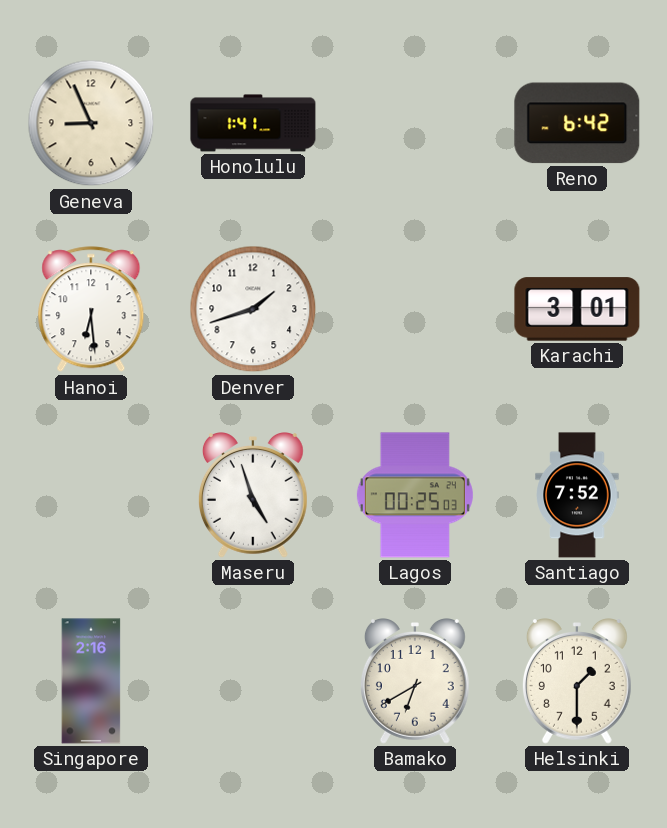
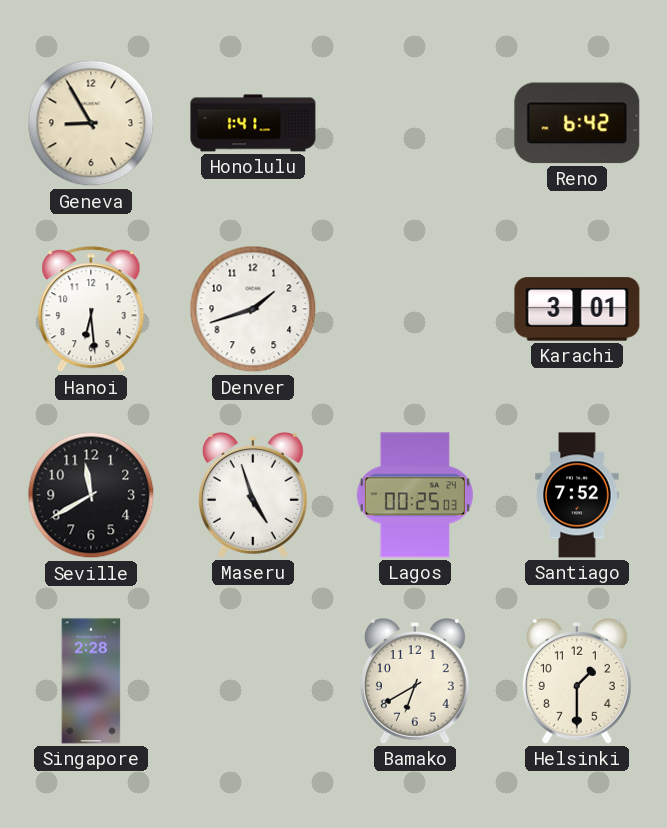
Geneva: 8:56 -> 8:55
Seville: none -> 11:40
Singapore: 2:16 -> 2:28
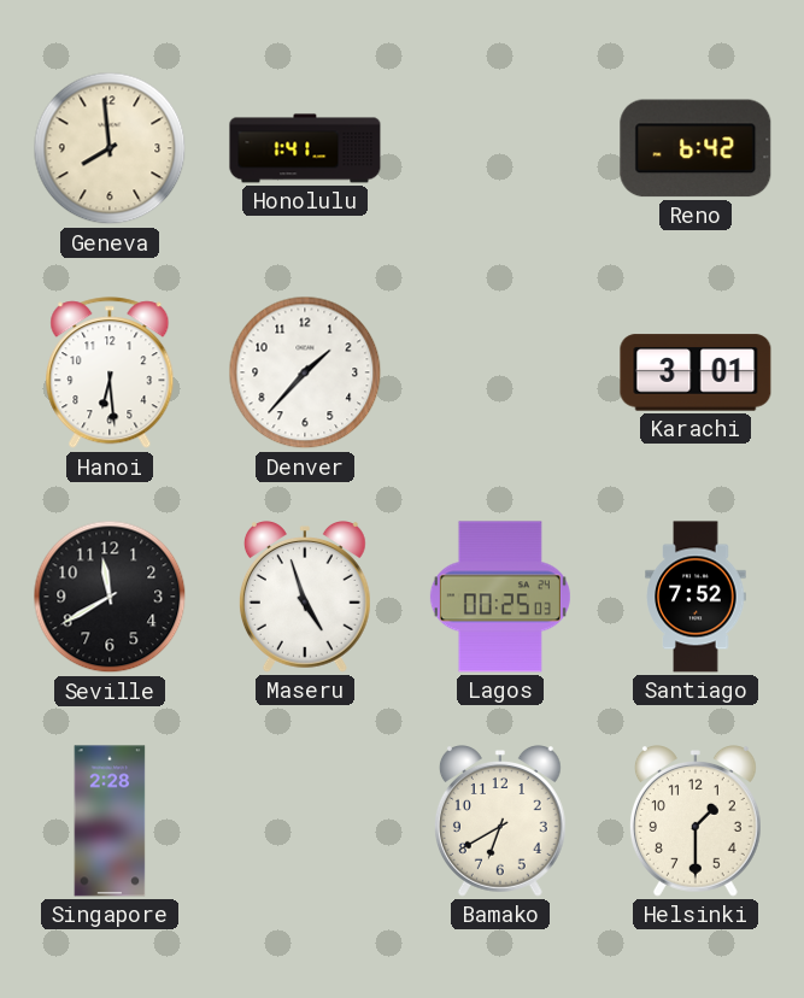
Geneva: 8:55 -> 7:59
Denver: 1:42 -> 1:37
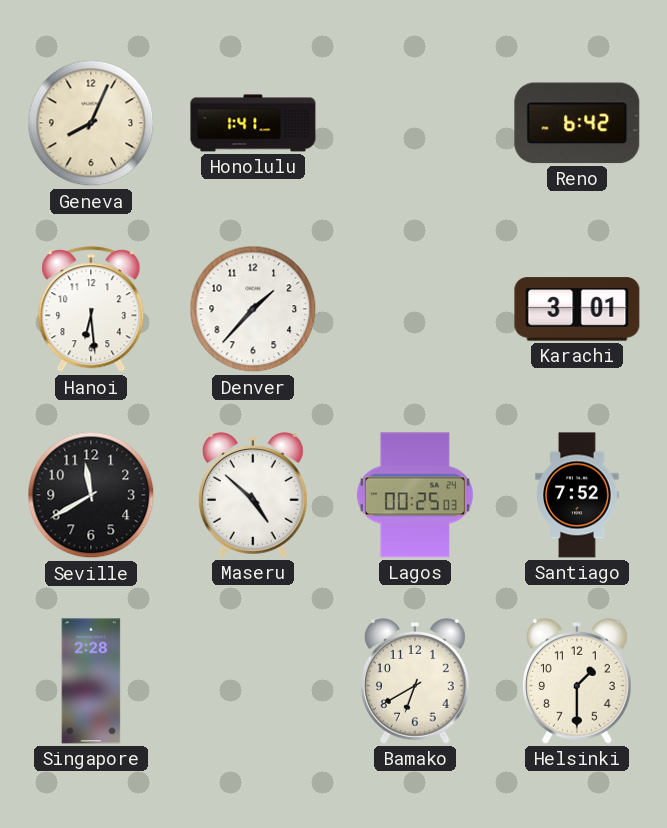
Geneva: 7:59 -> 8:04
Maseru: 4:57 -> 4:52
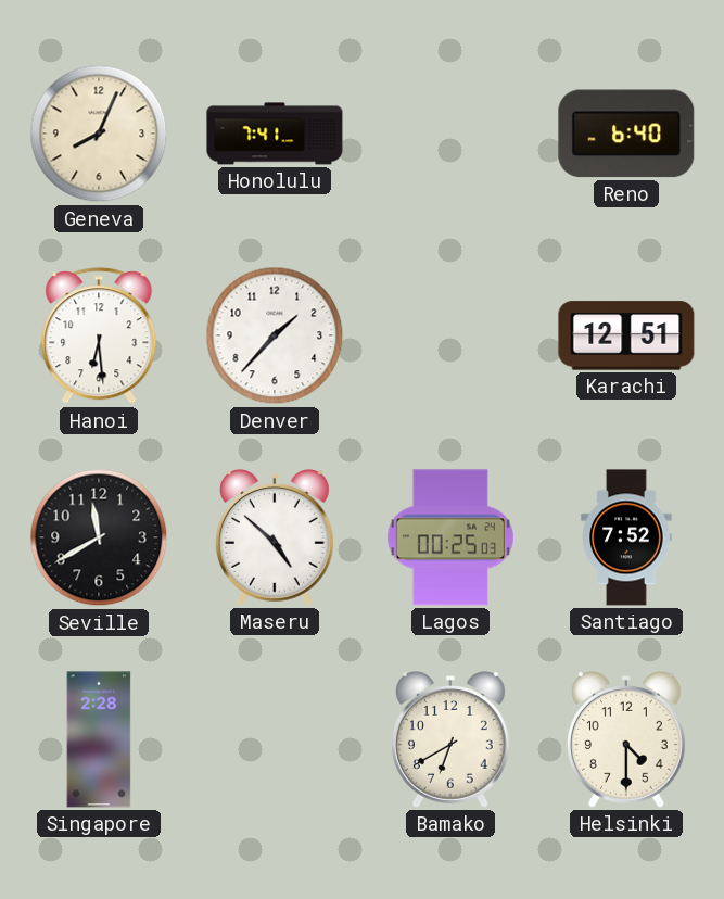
Honolulu: 1:41 -> 7:41
Reno: 6:42 -> 6:40
Karachi: 3:01 -> 12:51
Helsinki: 1:30 -> 4:30
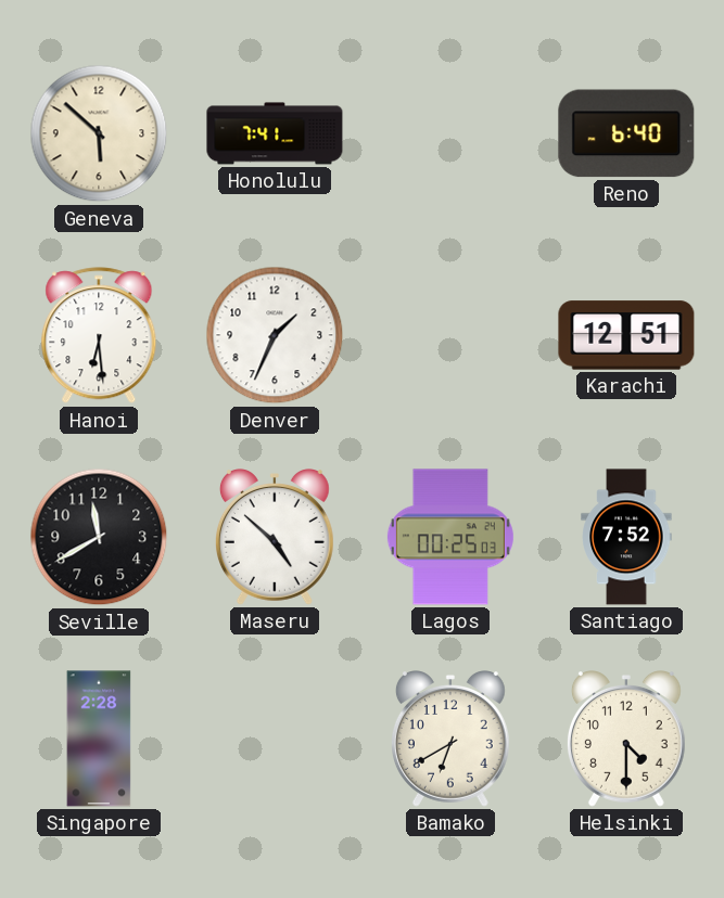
Geneva: 8:04 -> 5:52
Denver: 1:37 -> 1:34
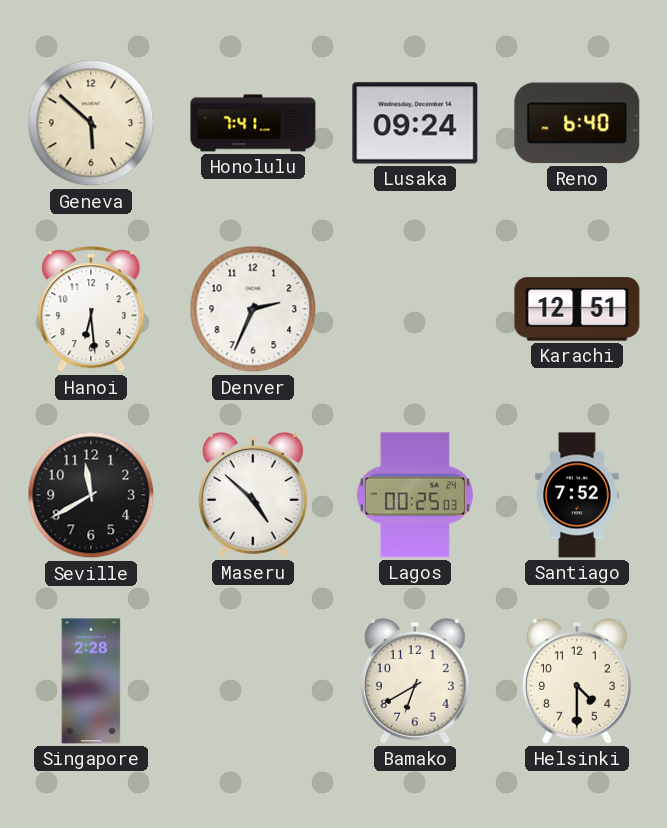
Lusaka: none -> 09:24
Denver: 1:34 -> 2:34
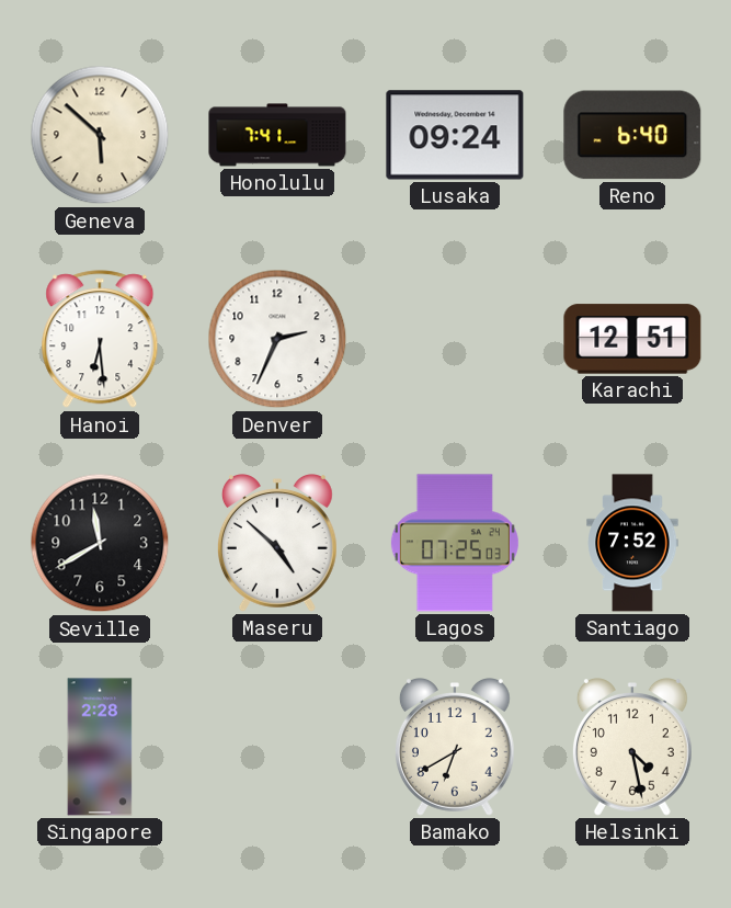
Lagos: 00:25 -> 07:25
Helsinki: 4:30 -> 4:28
